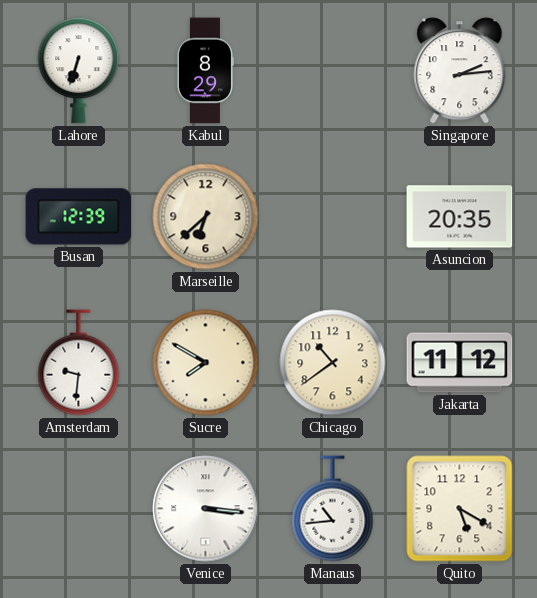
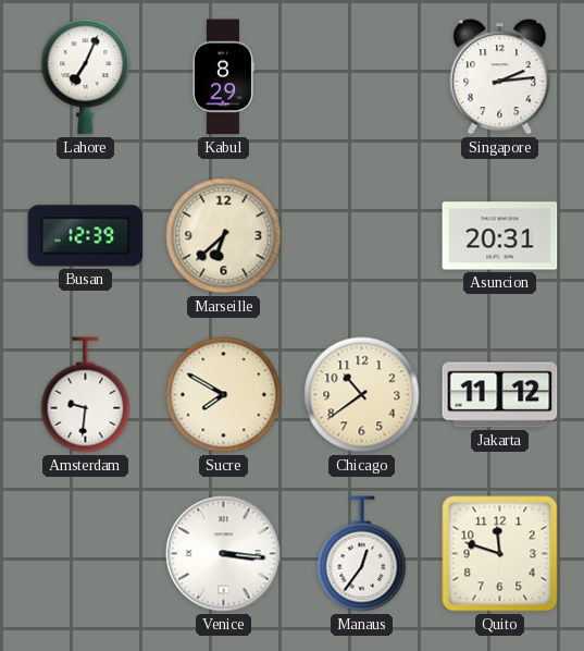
Lahore: 6:33 -> 7:04
Asuncion: 20:35 -> 20:31
Manaus: 10:44 -> 12:36
Quito: 5:20 -> 11:48
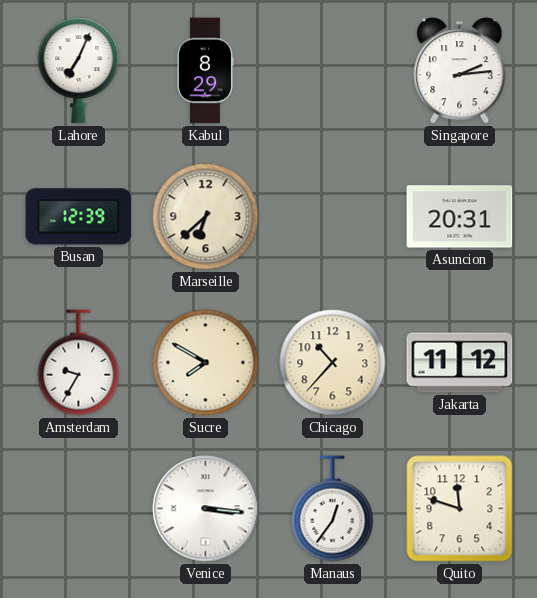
Amsterdam: 9:31 -> 9:35
Chicago: 10:39 -> 10:37
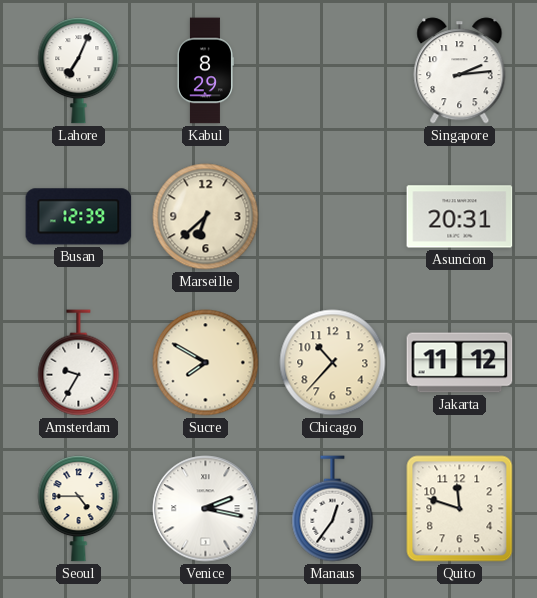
Seoul: none -> 4:45
Venice: 3:16 -> 2:17
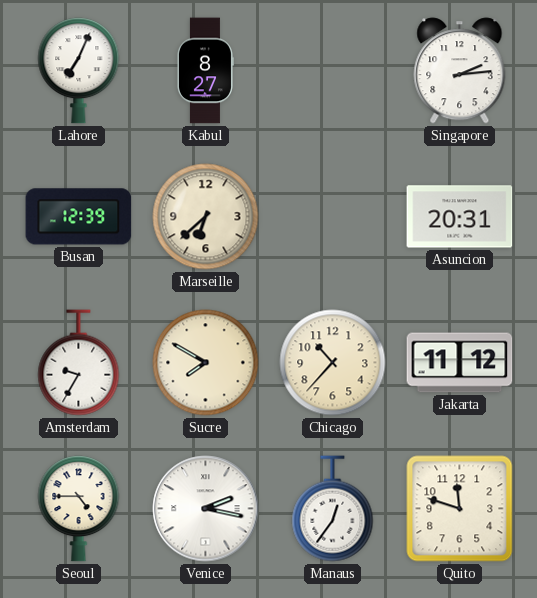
Kabul: 8:29 -> 8:27
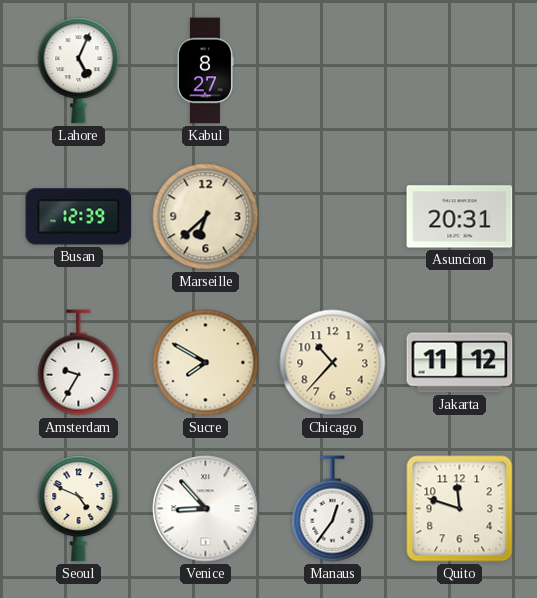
Lahore: 7:04 -> 5:04
Singapore: 2:14 -> none
Seoul: 4:45 -> 4:49
Venice: 2:17 -> 8:53
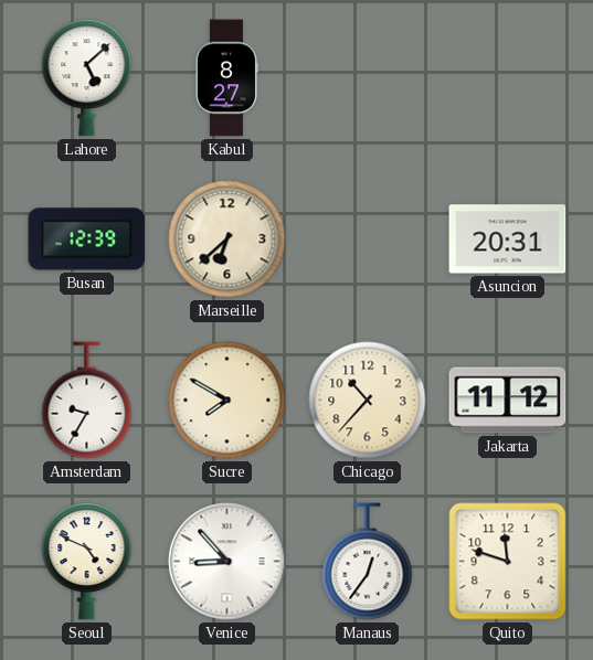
Lahore: 5:04 -> 5:08
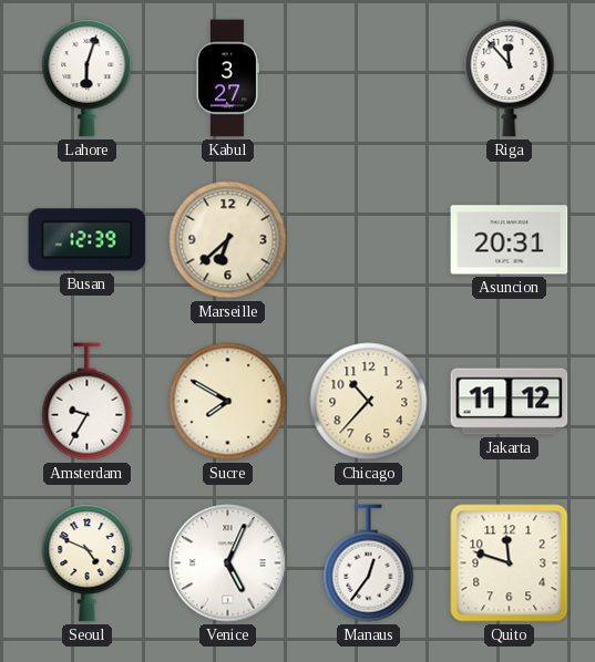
Lahore: 5:08 -> 6:03
Kabul: 8:27 -> 3:27
Riga: none -> 11:53
Venice: 8:53 -> 5:04
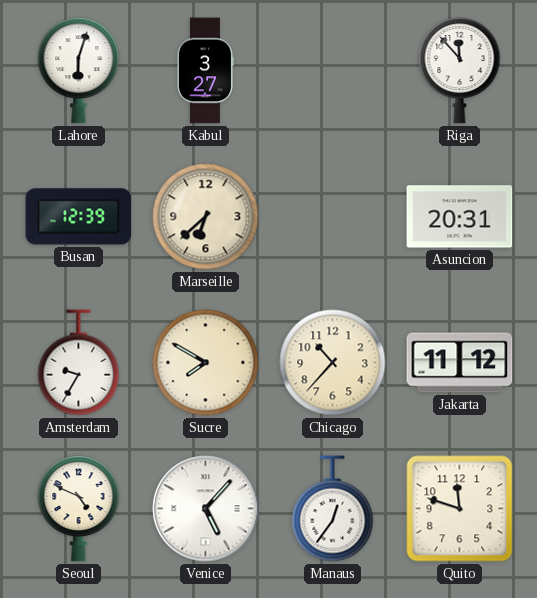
Venice: 5:04 -> 5:07
